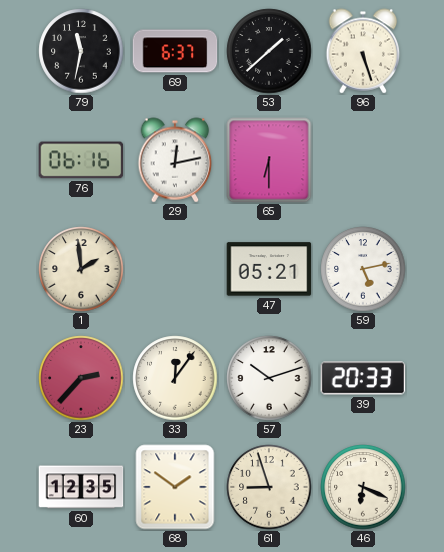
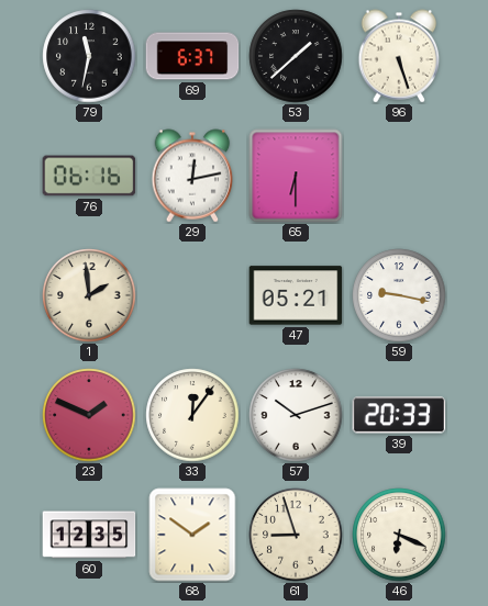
59: 5:13 -> 9:17
23: 2:37 -> 1:49
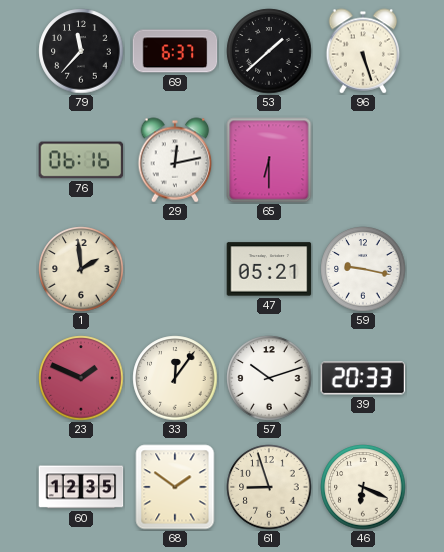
79: 11:32 -> 11:37
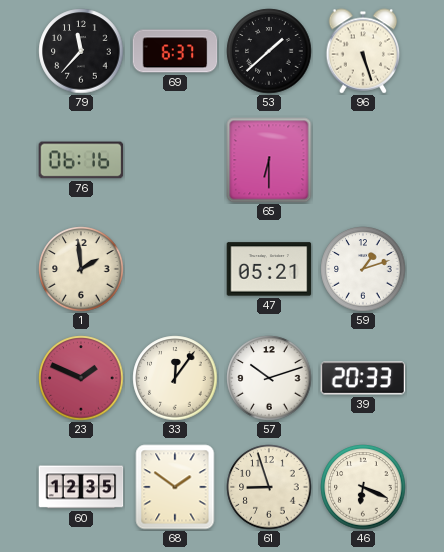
29: 12:13 -> none
59: 9:17 -> 1:12
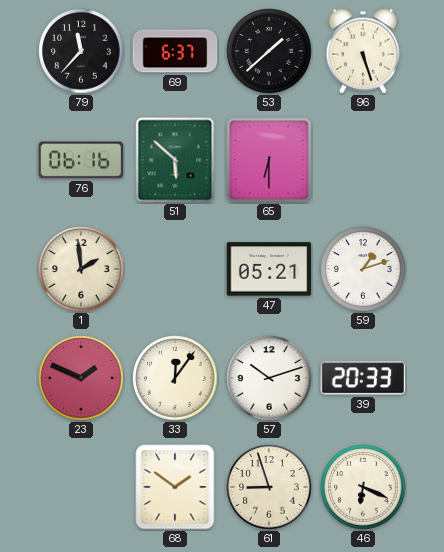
51: none -> 5:52
60: 12:35 -> none
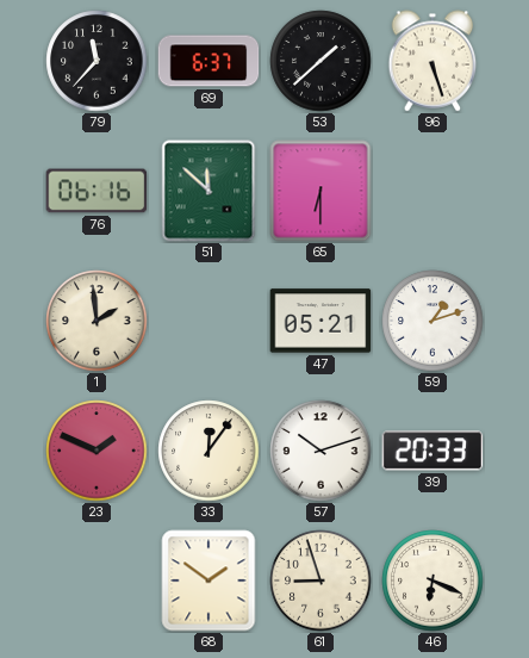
51: 5:52 -> 11:52
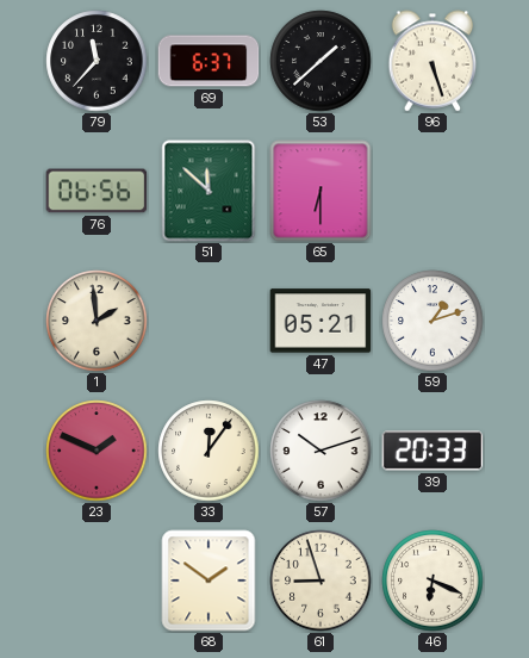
76: 06:16 -> 06:56
